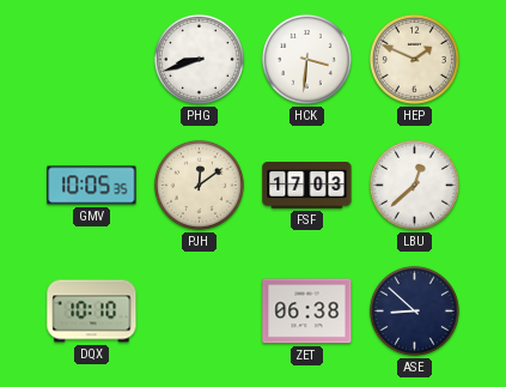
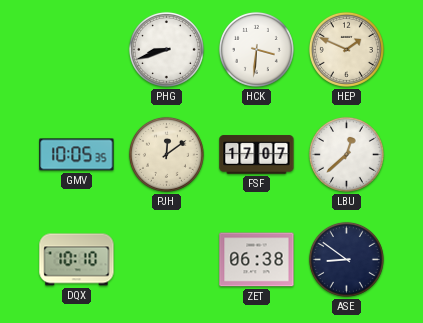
FSF: 17:03 -> 17:07
ASE: 8:52 -> 8:51
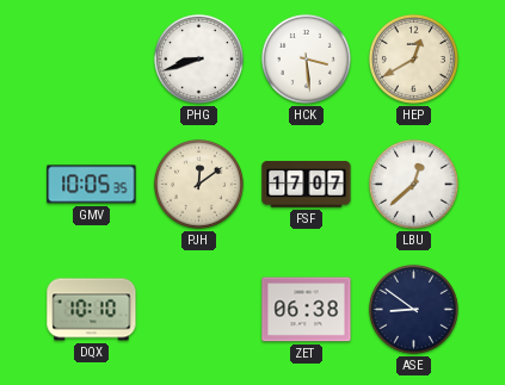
HCK: 3:31 -> 3:29
HEP: 1:49 -> 12:40
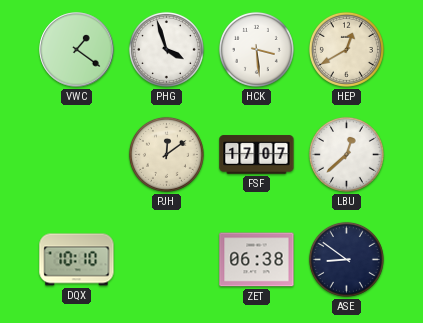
VWC: none -> 1:21
PHG: 8:42 -> 3:57
GMV: 10:05 -> none
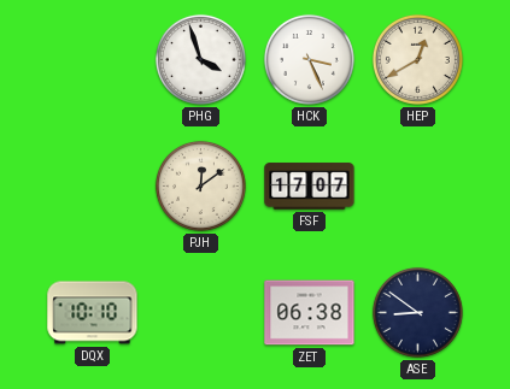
VWC: 1:21 -> none
HCK: 3:29 -> 3:26
LBU: 12:38 -> none
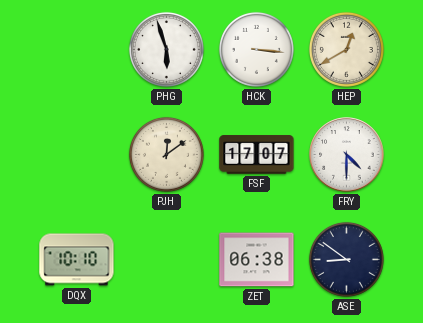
PHG: 3:57 -> 5:57
HCK: 3:26 -> 3:16
FRY: none -> 4:30
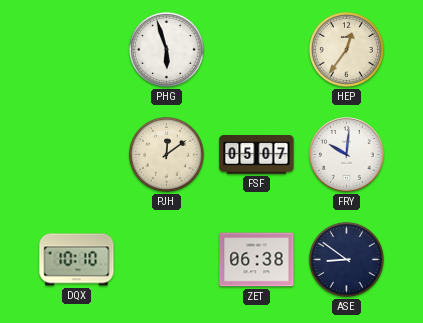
HCK: 3:16 -> none
HEP: 12:40 -> 12:36
FSF: 17:07 -> 05:07
FRY: 4:30 -> 10:01
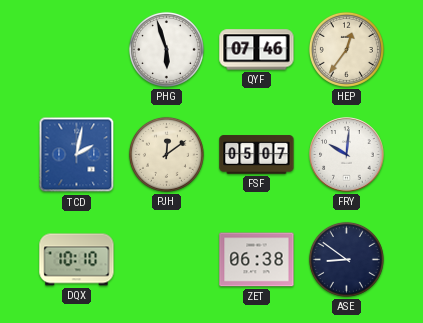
QYF: none -> 07:46
TCD: none -> 2:02
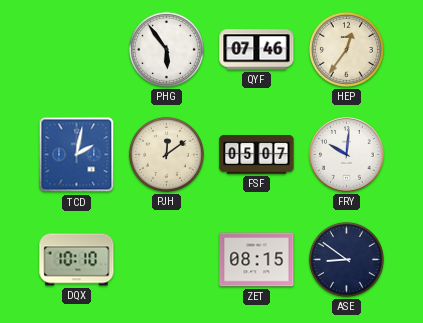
PHG: 5:57 -> 5:54
ZET: 06:38 -> 08:15
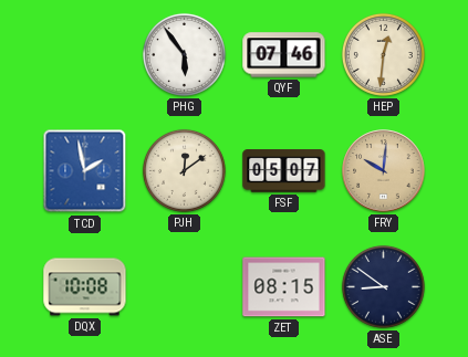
HEP: 12:36 -> 12:31
TCD: 2:02 -> 1:58
FRY dial: white -> champagne
DQX: 10:10 -> 10:08
